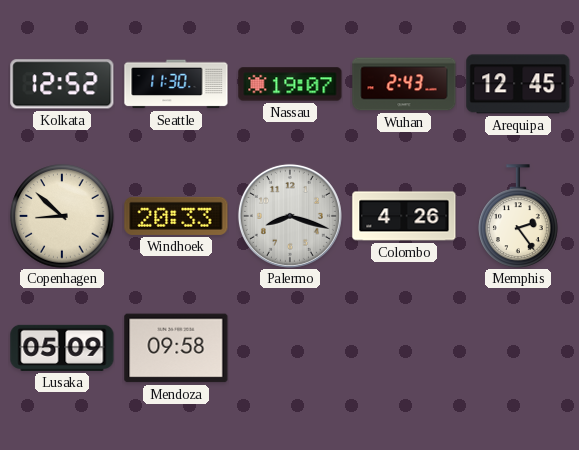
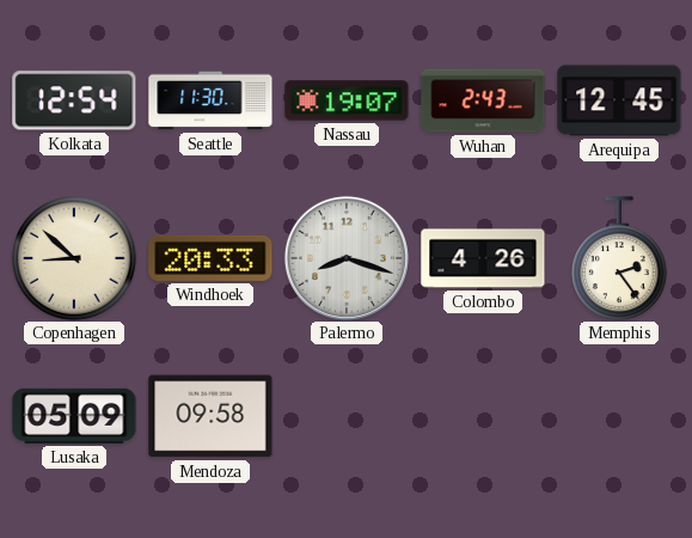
Kolkata: 12:52 -> 12:54
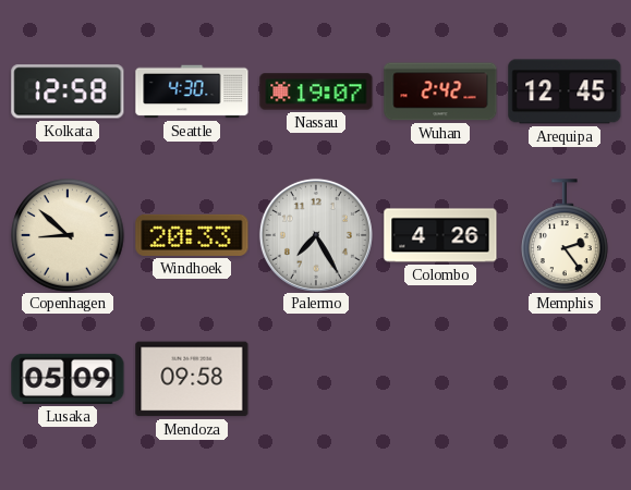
Kolkata: 12:54 -> 12:58
Seattle: 11:30 -> 4:30
Wuhan: 2:43 -> 2:42
Palermo: 8:18 -> 7:25
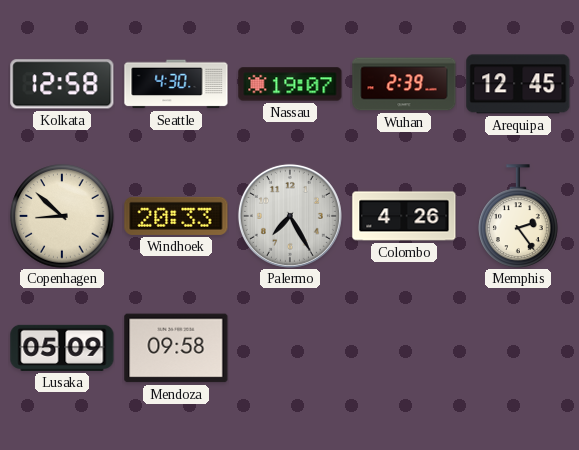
Wuhan: 2:42 -> 2:39
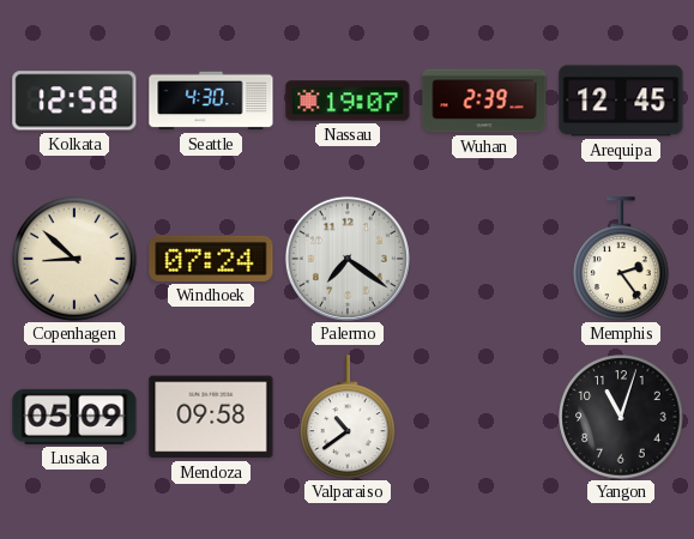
Windhoek: 20:33 -> 07:24
Palermo: 7:25 -> 7:21
Colombo: 4:26 -> none
Valparaiso: none -> 10:39
Yangon: none -> 11:03
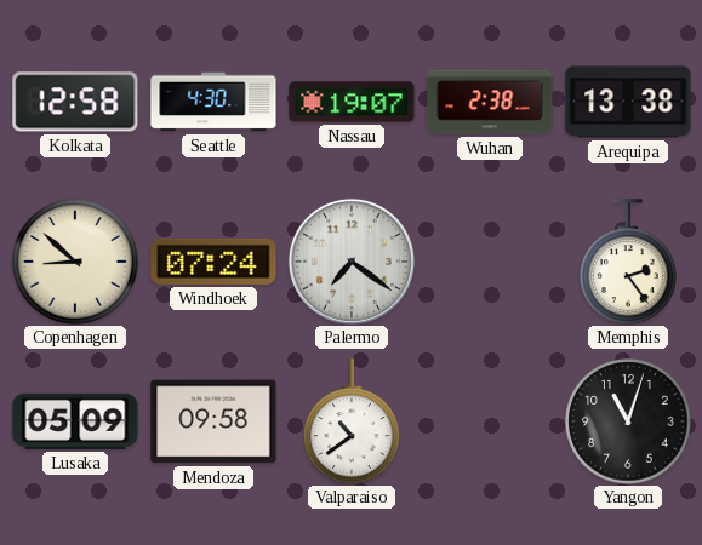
Wuhan: 2:39 -> 2:38
Arequipa: 12:45 -> 13:38
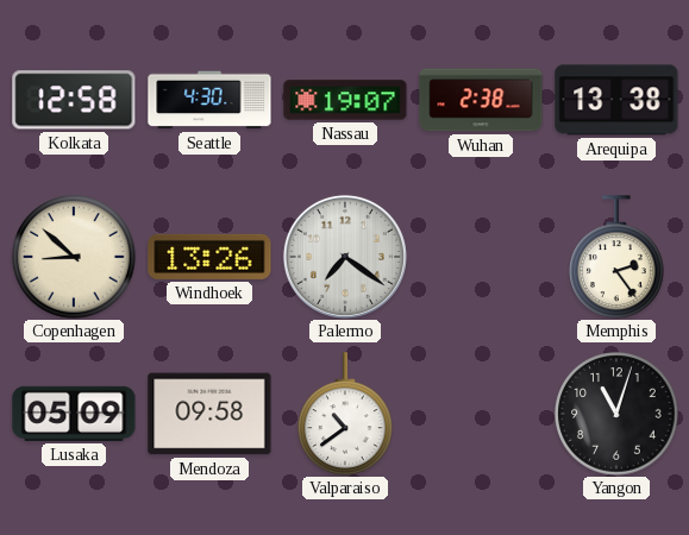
Windhoek: 07:24 -> 13:26
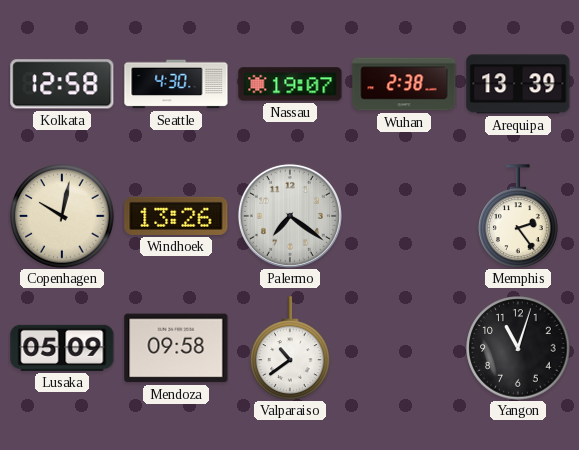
Arequipa: 13:38 -> 13:39
Copenhagen: 8:52 -> 10:02
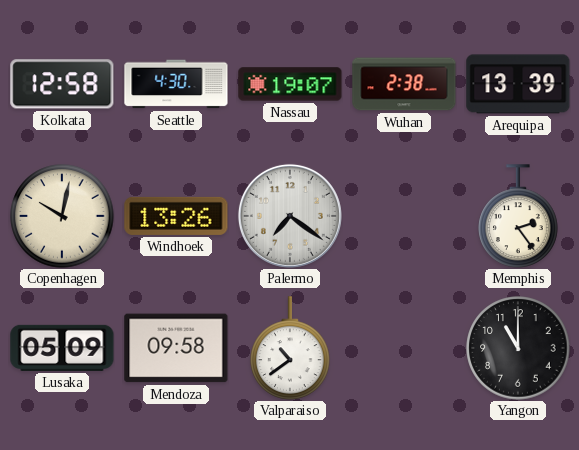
Yangon: 11:03 -> 11:00
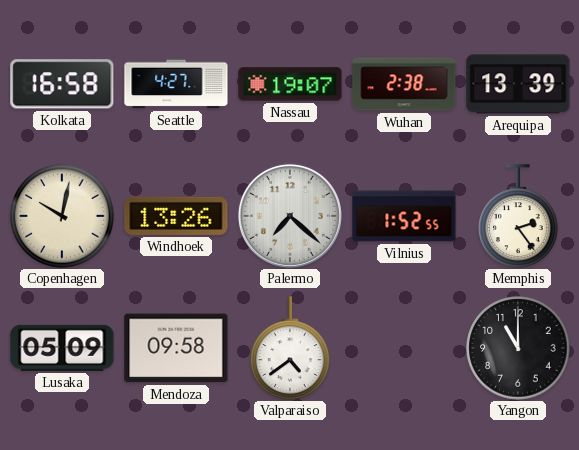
Kolkata: 12:58 -> 16:58
Seattle: 4:30 -> 4:27
Palermo: 7:21 -> 7:22
Vilnius: none -> 1:52
Valparaiso: 10:39 -> 4:39
